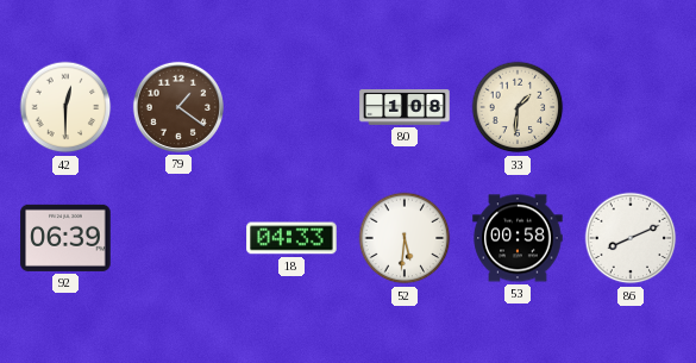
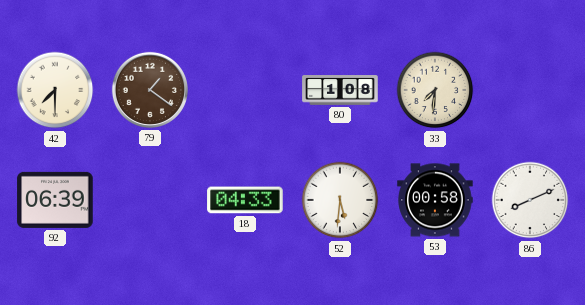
42: 12:30 -> 7:30
33: 1:31 -> 7:31
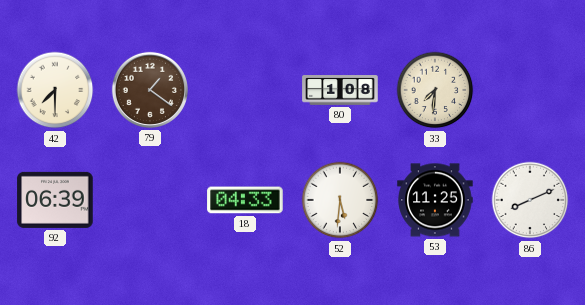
53: 00:58 -> 11:25
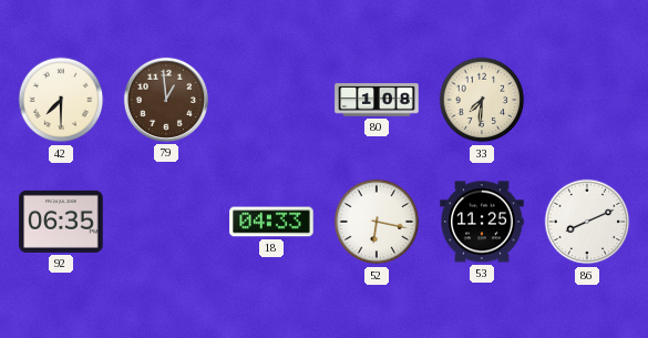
79: 1:21 -> 12:59
92: 06:39 -> 06:35
52: 5:31 -> 6:17
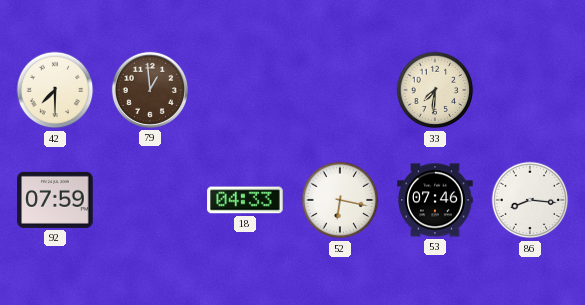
80: 1:08 -> none
92: 06:35 -> 07:59
53: 11:25 -> 07:46
86: 8:11 -> 8:16
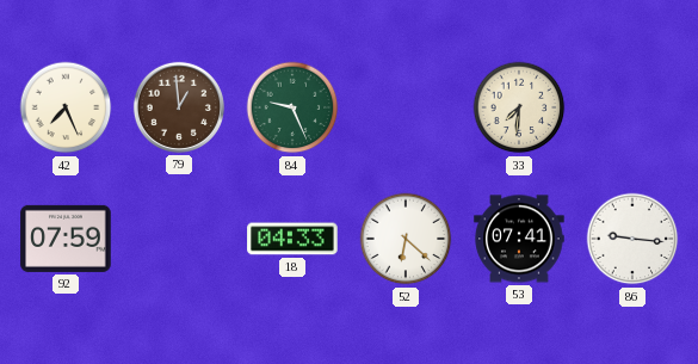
42: 7:30 -> 7:26
84: none -> 9:26
52: 6:17 -> 6:22
53: 07:46 -> 07:41
86: 8:16 -> 9:16
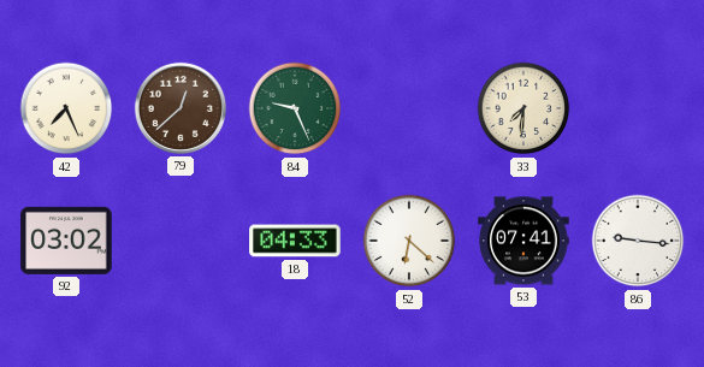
79: 12:59 -> 12:38
92: 07:59 -> 03:02
